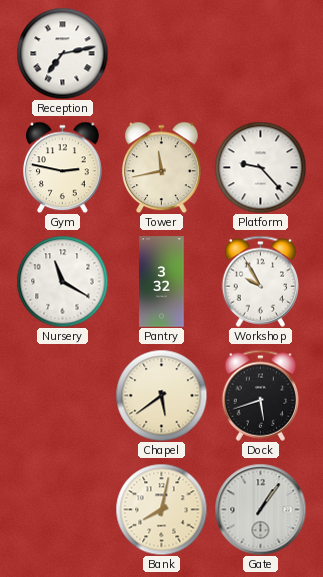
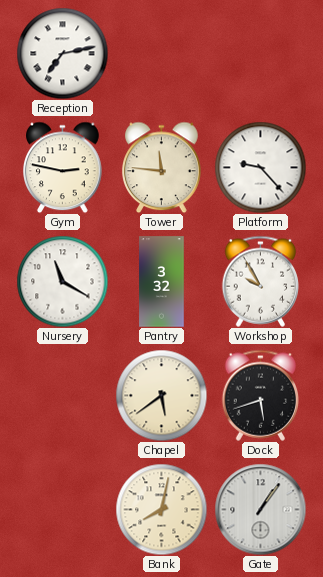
Tower: 11:43 -> 11:46
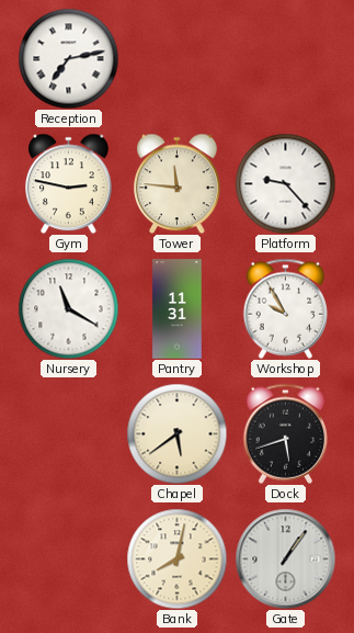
Pantry: 3:32 -> 11:31
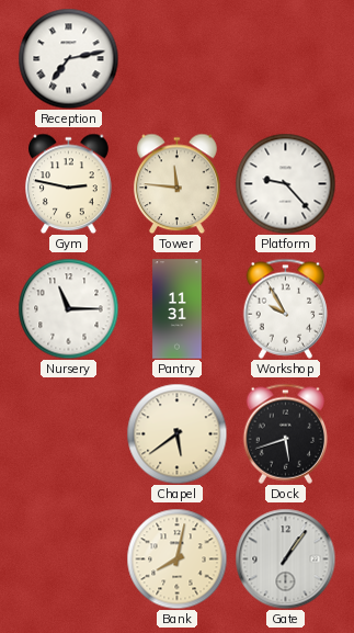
Nursery: 11:20 -> 11:15
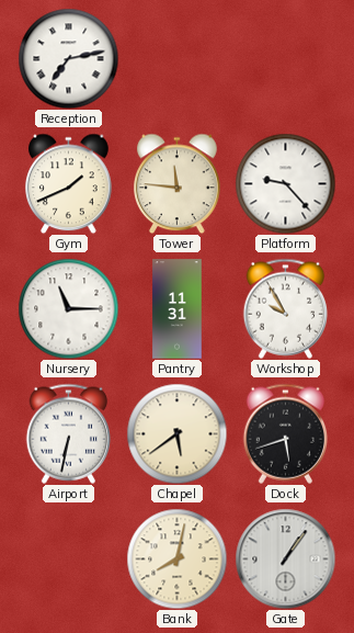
Gym: 2:47 -> 1:41
Airport: none -> 6:32
